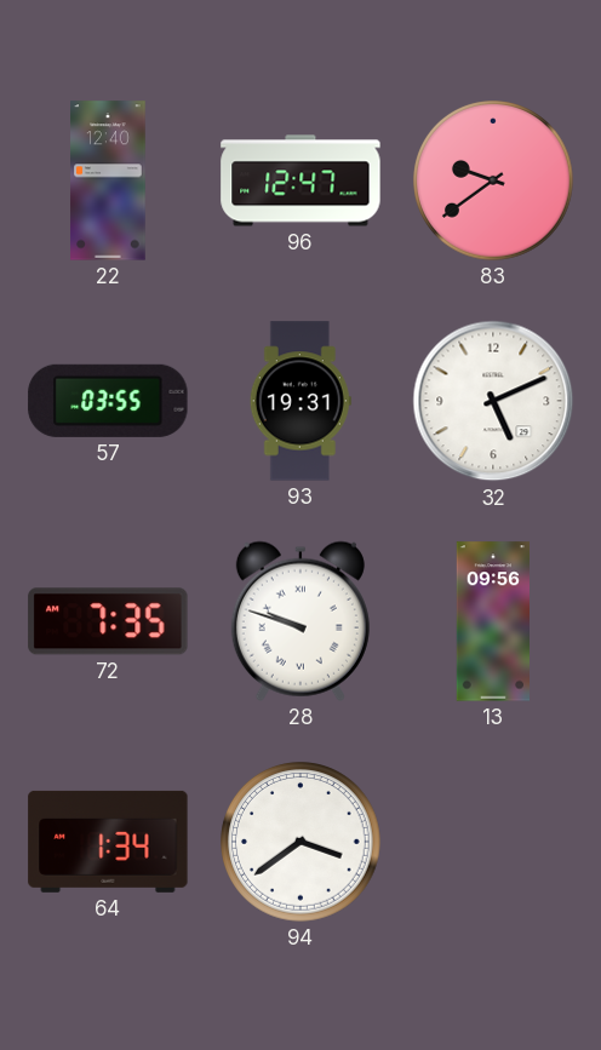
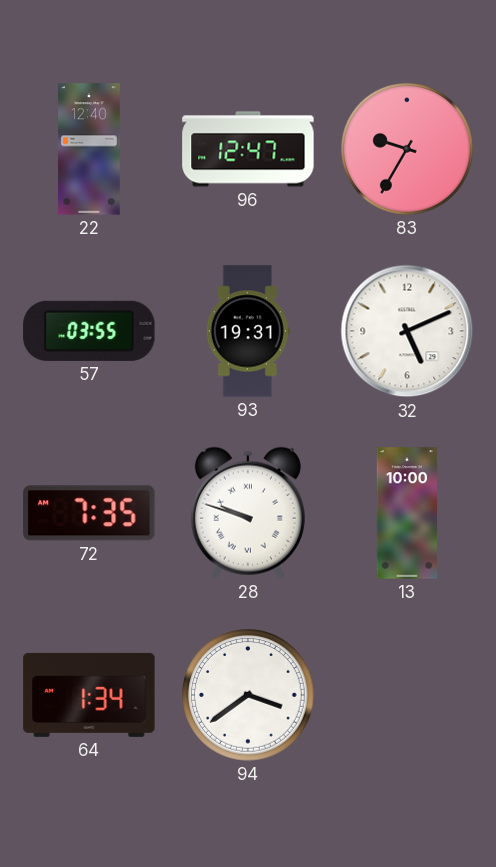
83: 9:39 -> 9:35
13: 09:56 -> 10:00
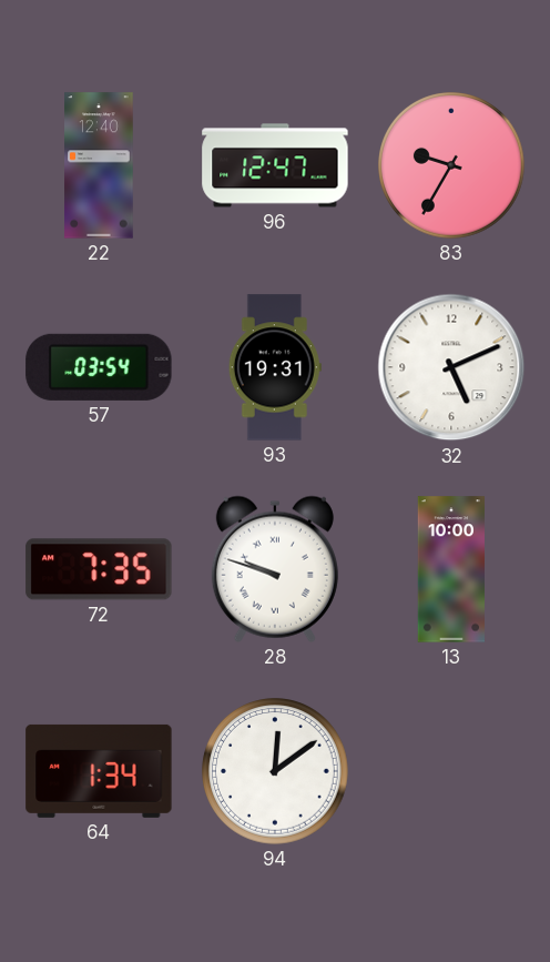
57: 03:55 -> 03:54
94: 3:39 -> 12:09
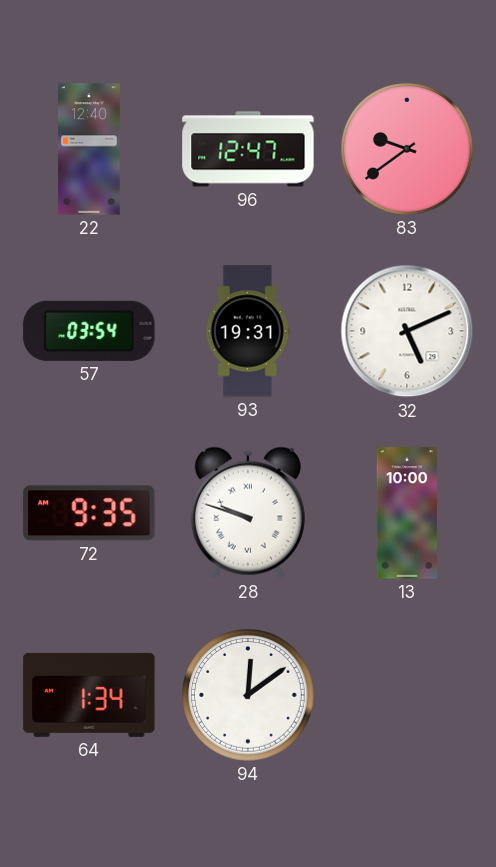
83: 9:35 -> 9:39
72: 7:35 -> 9:35
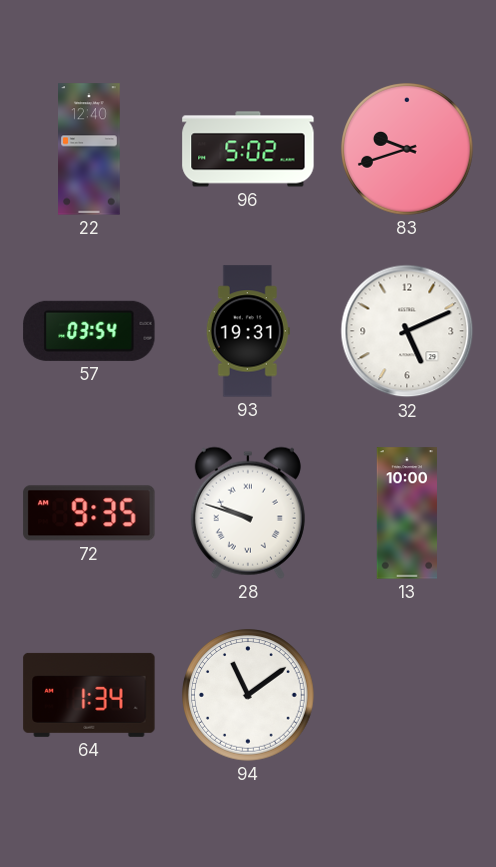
96: 12:47 -> 5:02
83: 9:39 -> 9:42
94: 12:09 -> 11:09
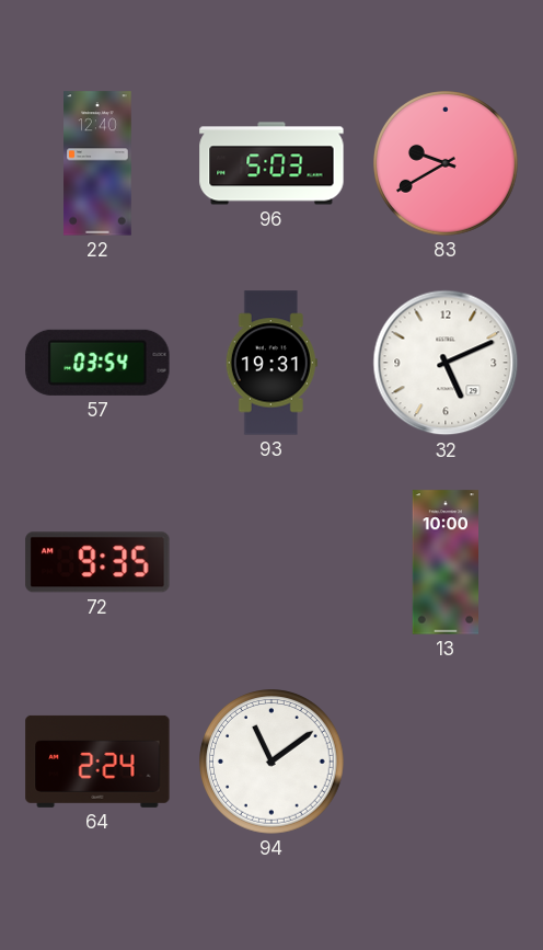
96: 5:02 -> 5:03
83: 9:42 -> 9:40
28: 9:48 -> none
64: 1:34 -> 2:24
